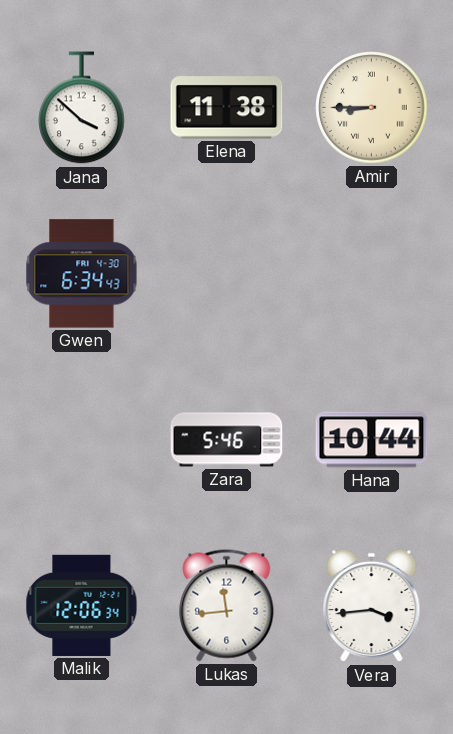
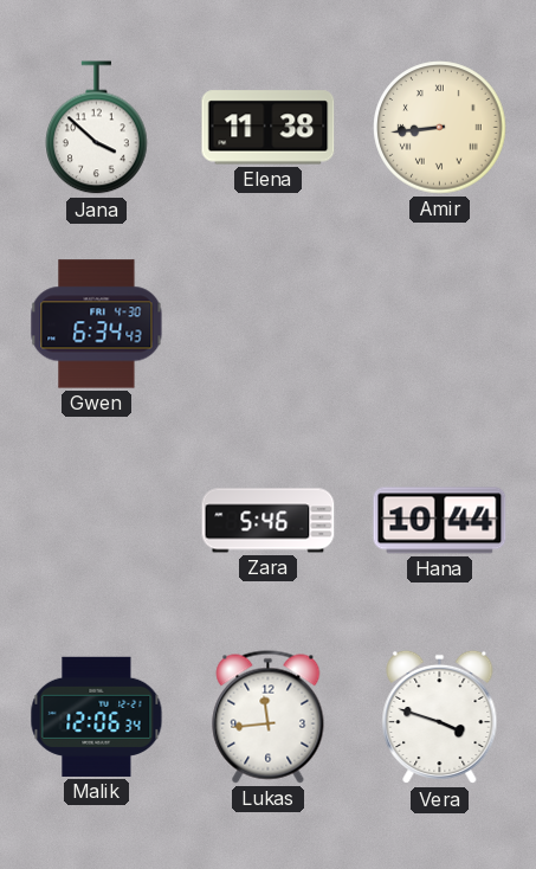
Amir: 8:45 -> 8:44
Vera: 3:44 -> 3:48
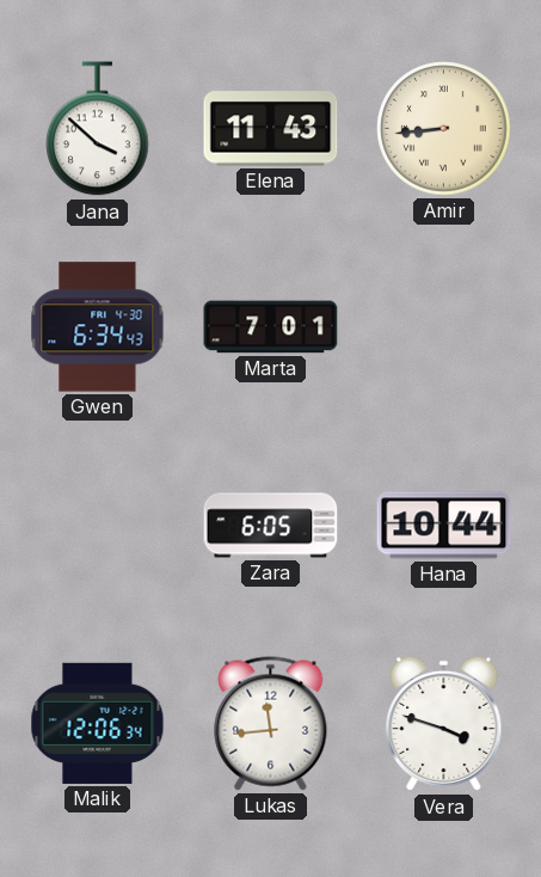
Elena: 11:38 -> 11:43
Marta: none -> 7:01
Zara: 5:46 -> 6:05
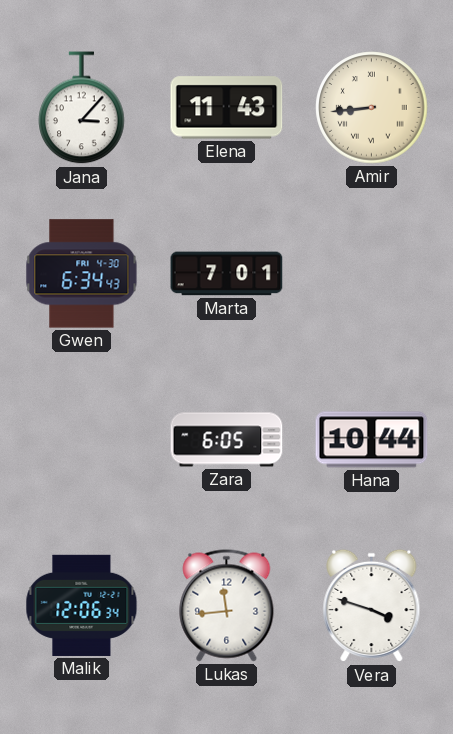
Jana: 3:52 -> 3:07
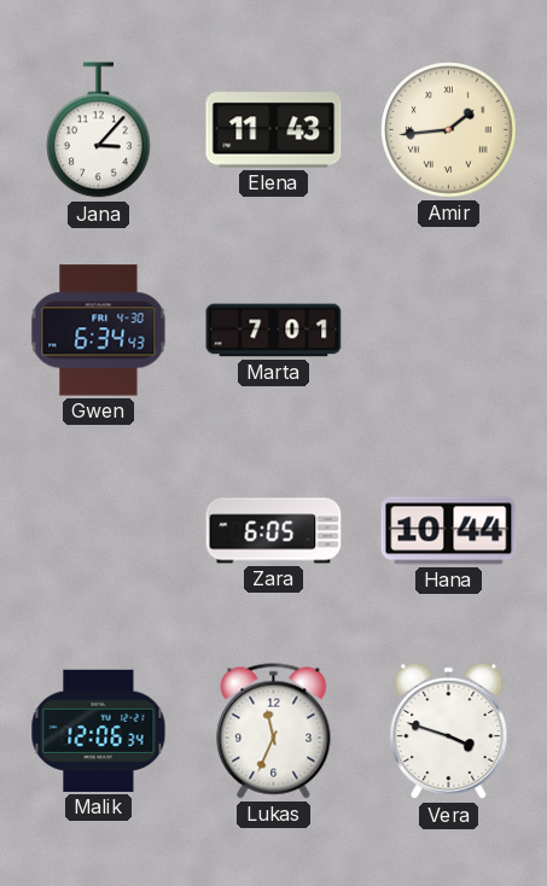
Amir: 8:44 -> 1:44
Lukas: 11:44 -> 11:34
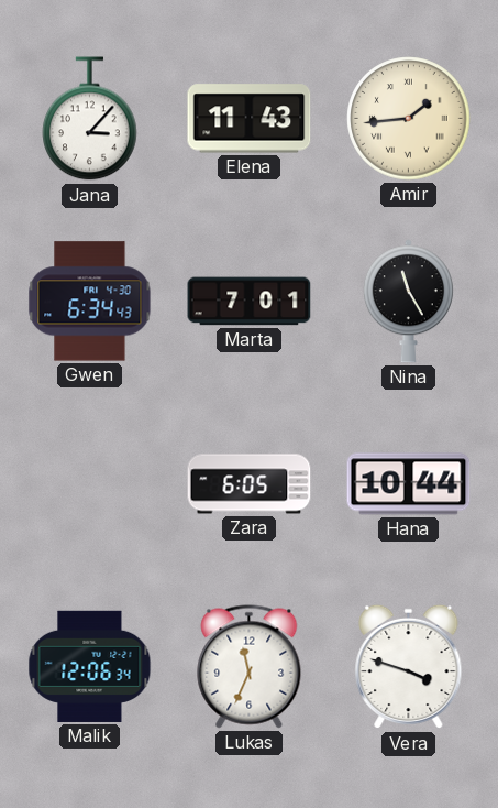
Nina: none -> 11:25
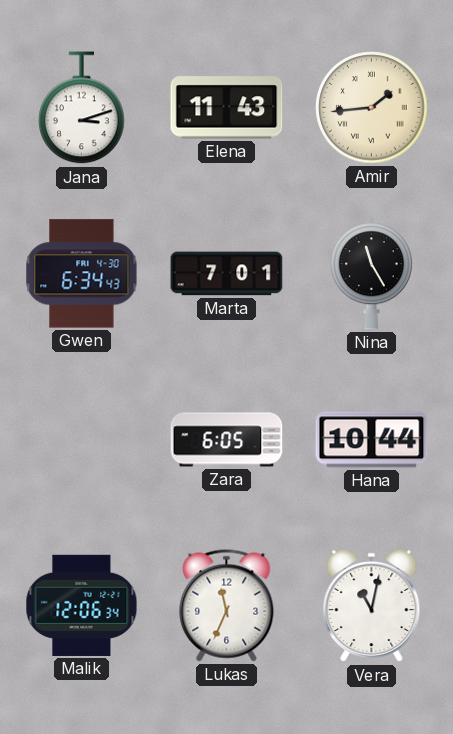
Jana: 3:07 -> 3:12
Vera: 3:48 -> 11:02
